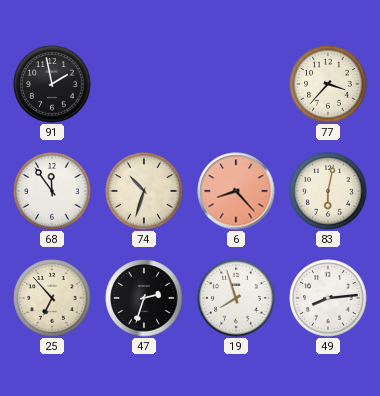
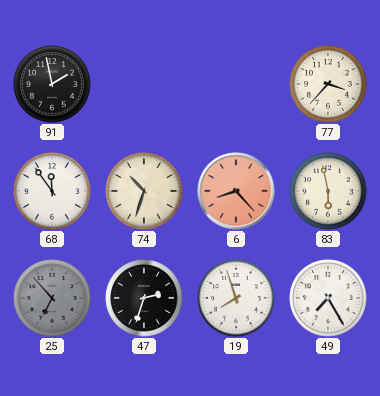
83: 6:02 -> 5:58
25 dial: cream -> grey
49: 8:14 -> 7:25
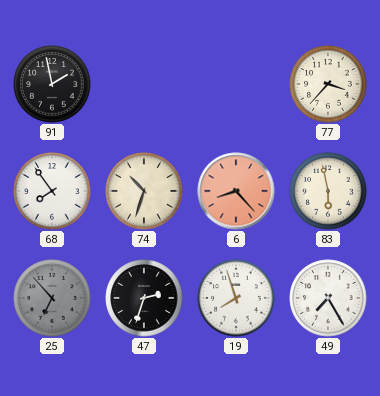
68: 11:54 -> 7:54
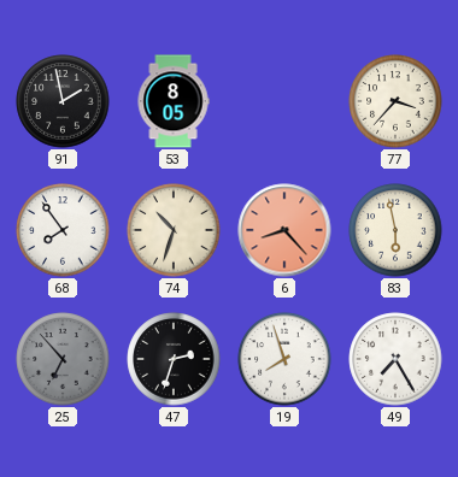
53: none -> 8:05
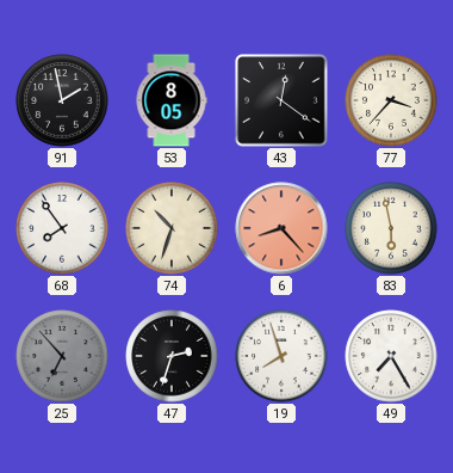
43: none -> 12:21
